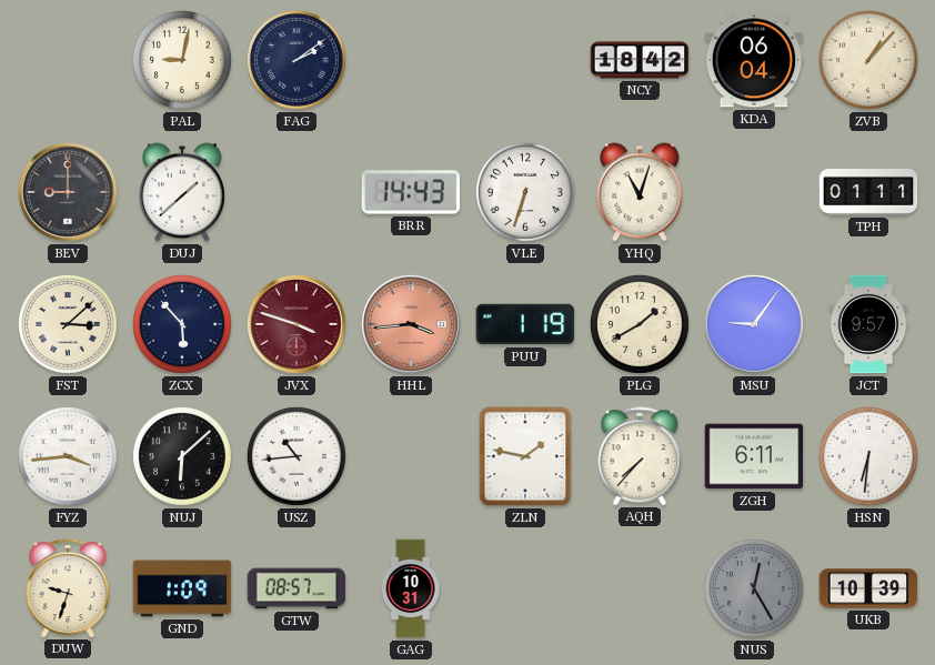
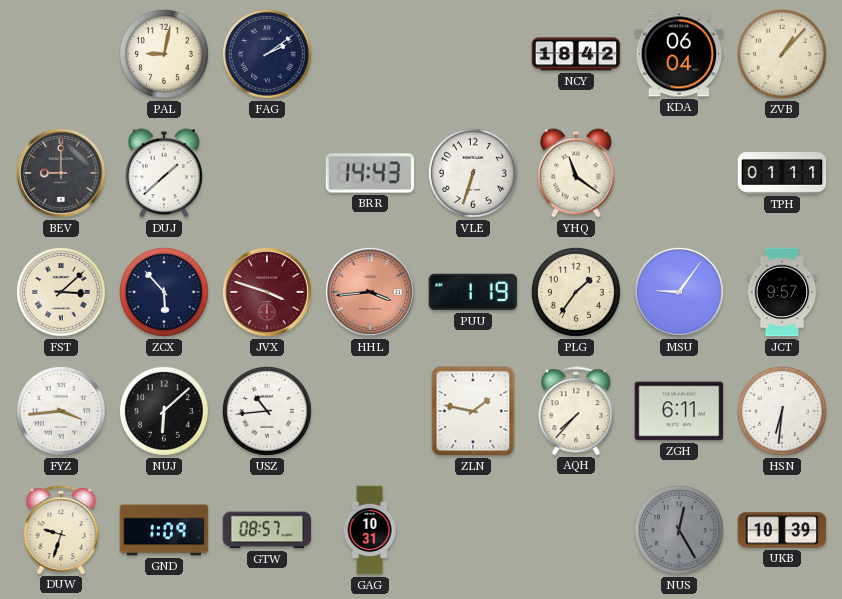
YHQ: 11:03 -> 11:21
PLG: 1:40 -> 1:36
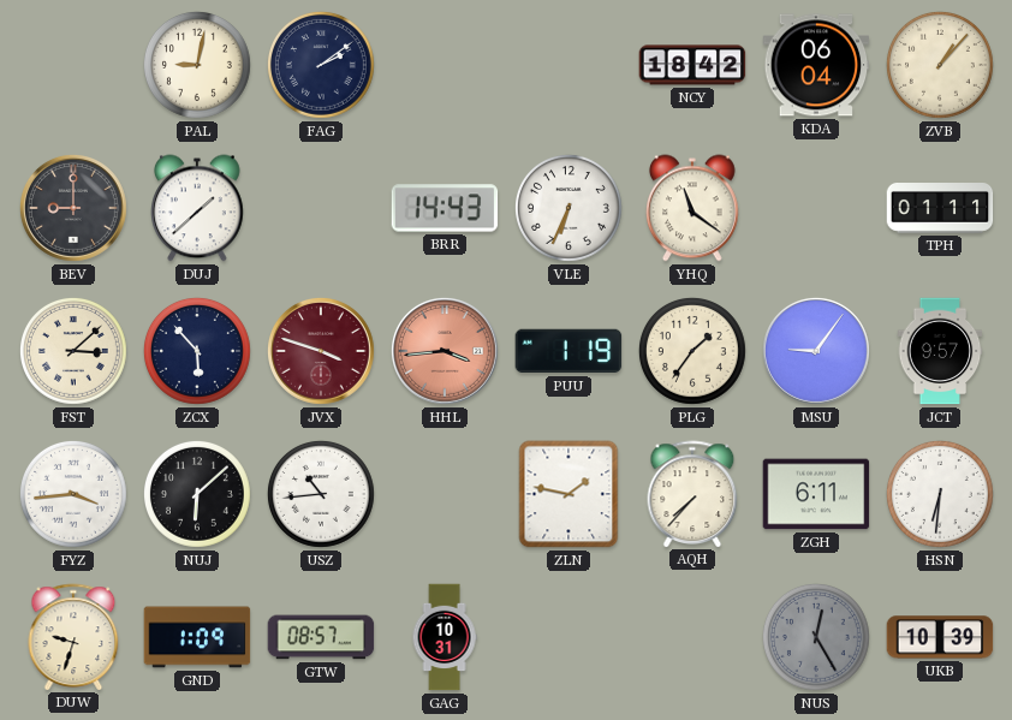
VLE: 6:33 -> 6:34
